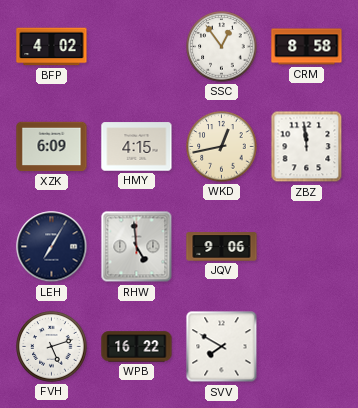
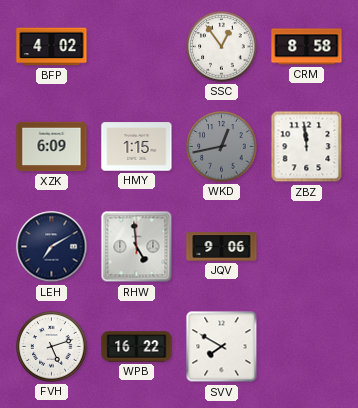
HMY: 4:15 -> 1:15
WKD dial: cream -> grey
LEH: 7:05 -> 7:10
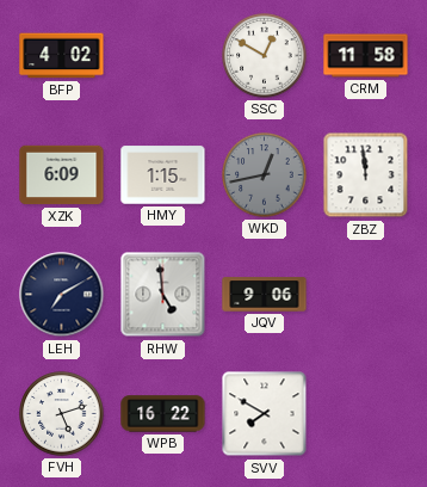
SSC: 12:54 -> 12:50
CRM: 8:58 -> 11:58
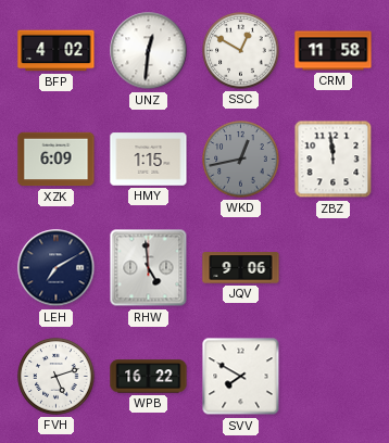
UNZ: none -> 12:31
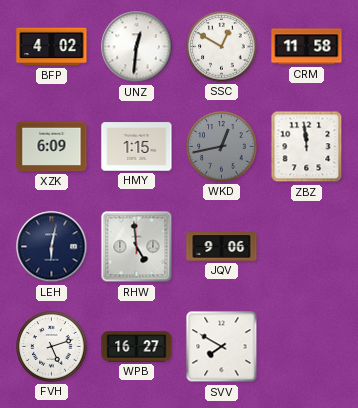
LEH: 7:10 -> 6:02
WPB: 16:22 -> 16:27
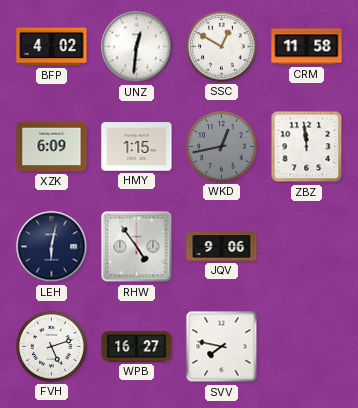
RHW: 4:59 -> 4:54
SVV: 7:50 -> 7:47
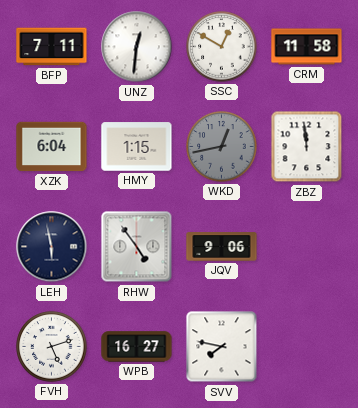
BFP: 4:02 -> 7:11
XZK: 6:09 -> 6:04
LEH: 6:02 -> 5:58
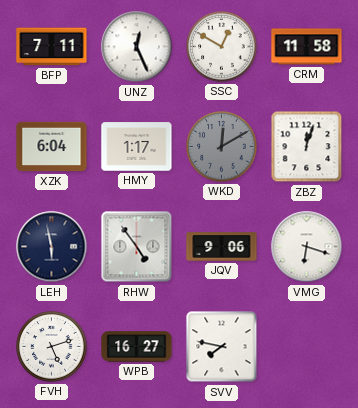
UNZ: 12:31 -> 12:26
HMY: 1:15 -> 1:17
WKD: 12:43 -> 12:10
ZBZ: 11:59 -> 12:03
VMG: none -> 6:18
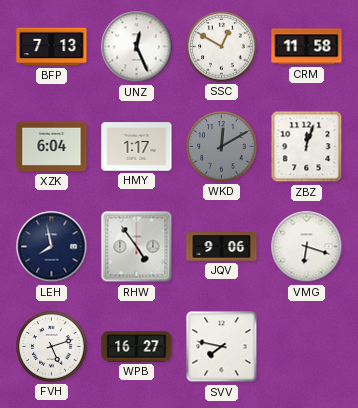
BFP: 7:11 -> 7:13
LEH: 5:58 -> 7:58
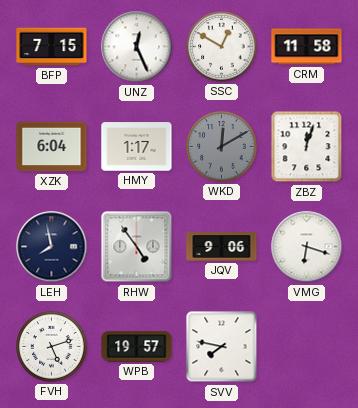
BFP: 7:13 -> 7:15
WPB: 16:27 -> 19:57
